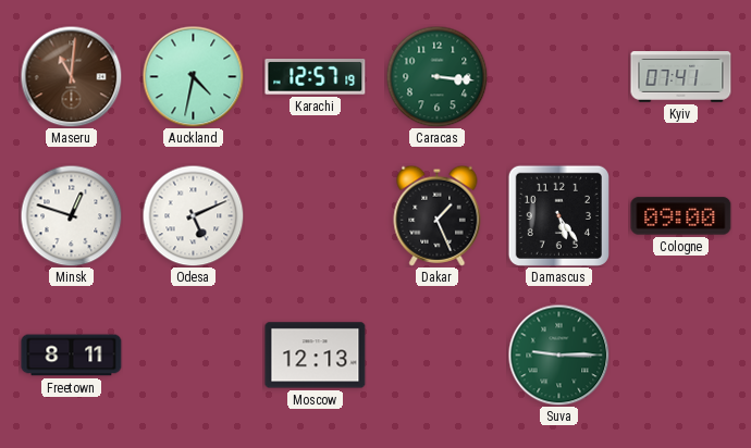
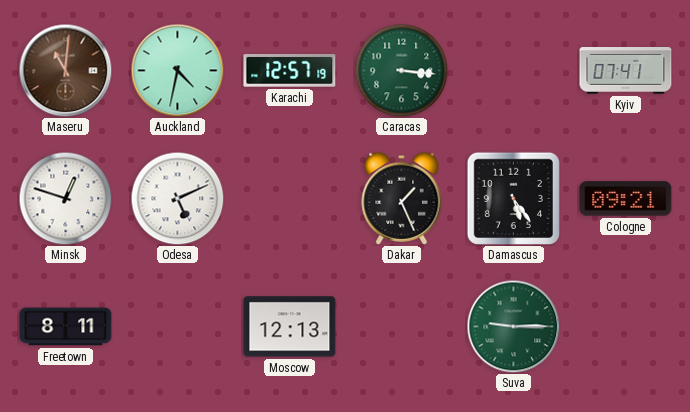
Cologne: 09:00 -> 09:21
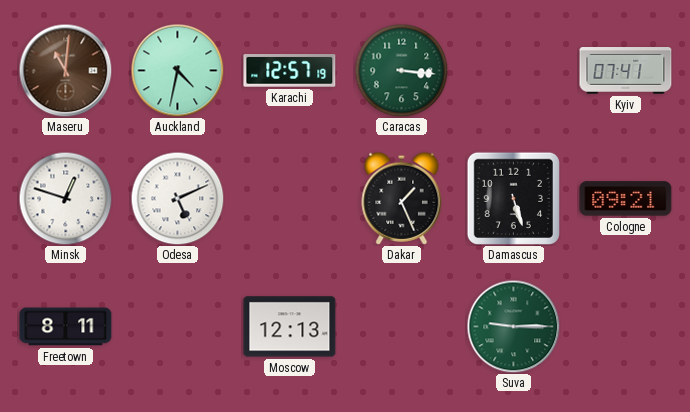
Damascus: 5:24 -> 5:27
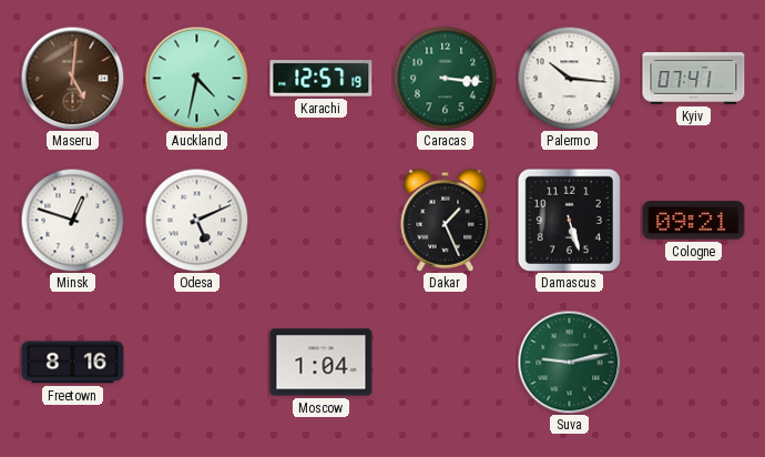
Maseru: 11:01 -> 5:01
Palermo: none -> 10:16
Freetown: 8:11 -> 8:16
Moscow: 12:13 -> 1:04
Suva: 9:15 -> 9:13
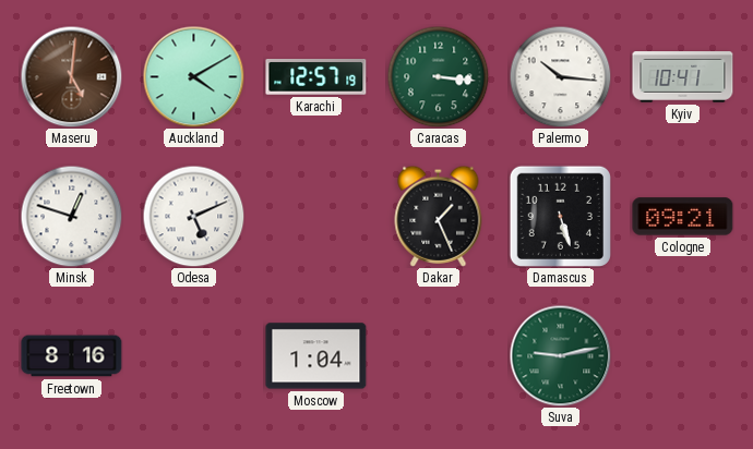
Auckland: 4:32 -> 4:10
Kyiv: 07:41 -> 10:41
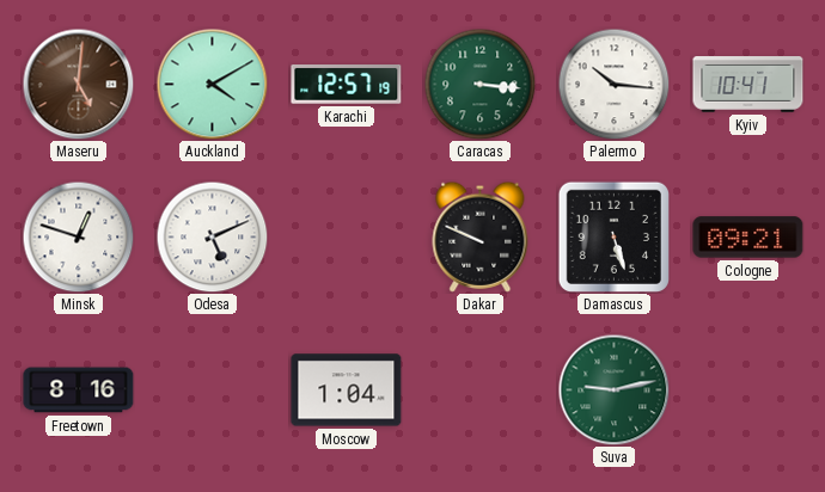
Dakar: 1:26 -> 9:49
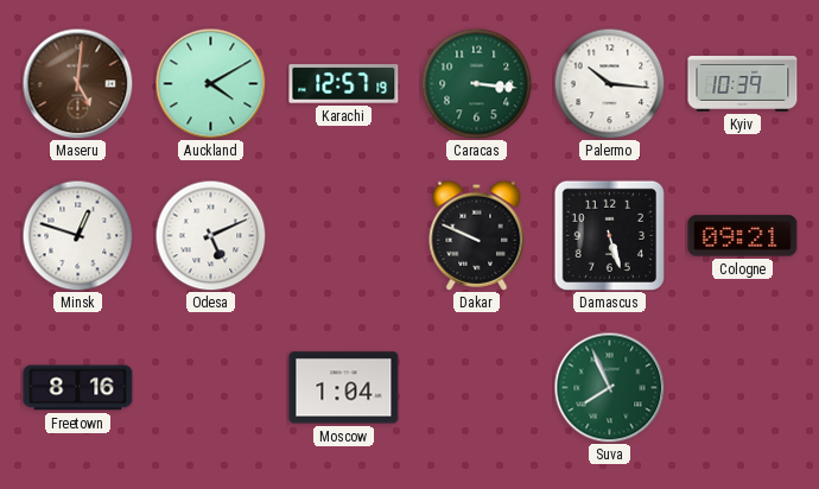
Kyiv: 10:41 -> 10:39
Suva: 9:13 -> 7:56
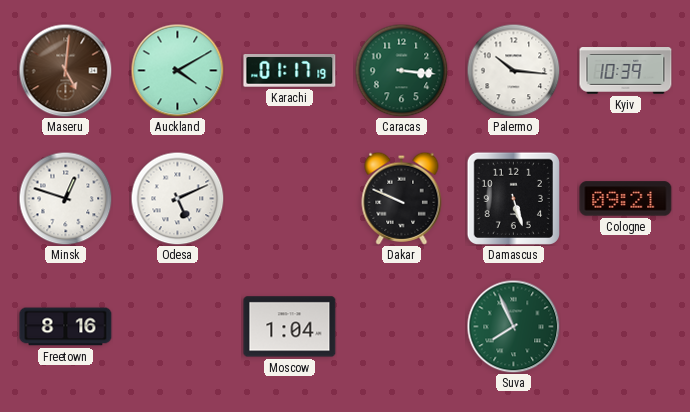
Karachi: 12:57 -> 01:17
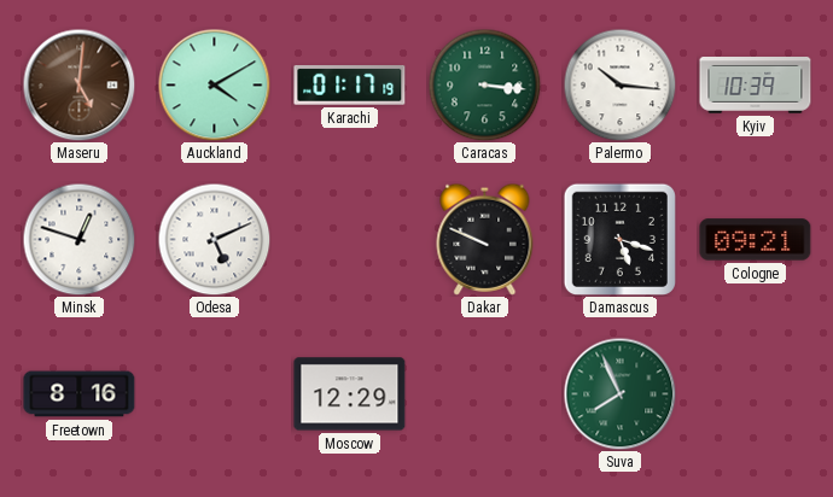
Damascus: 5:27 -> 5:18
Moscow: 1:04 -> 12:29
